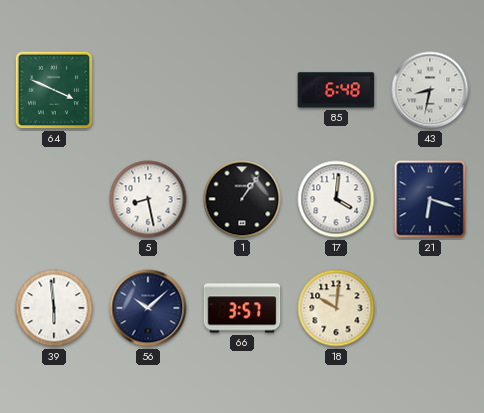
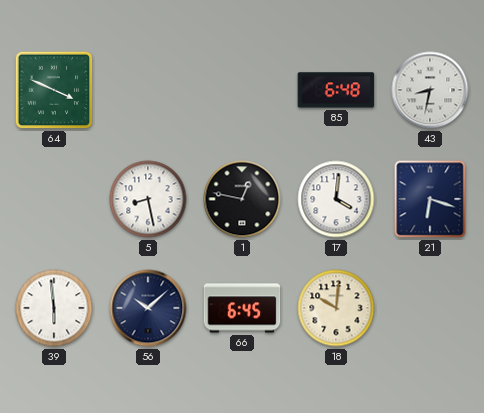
1: 1:06 -> 12:47
66: 3:57 -> 6:45
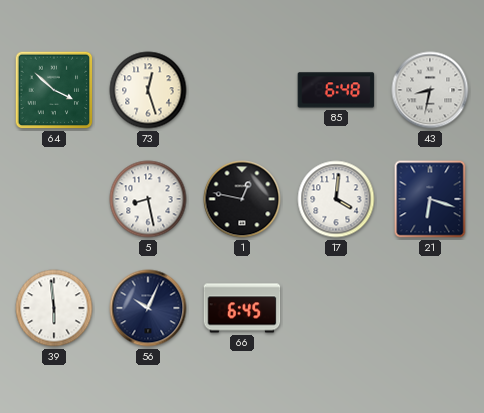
64: 3:49 -> 3:52
73: none -> 12:27
56: 10:08 -> 10:04
18: 10:01 -> none
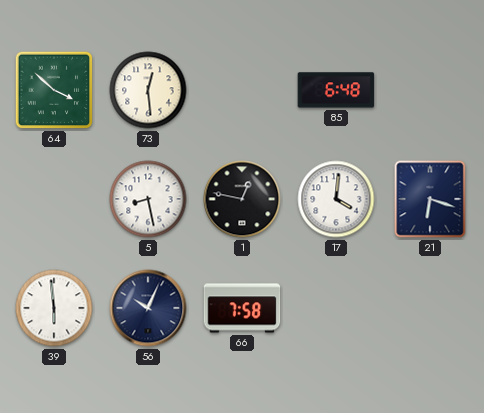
73: 12:27 -> 12:29
43: 8:32 -> none
66: 6:45 -> 7:58
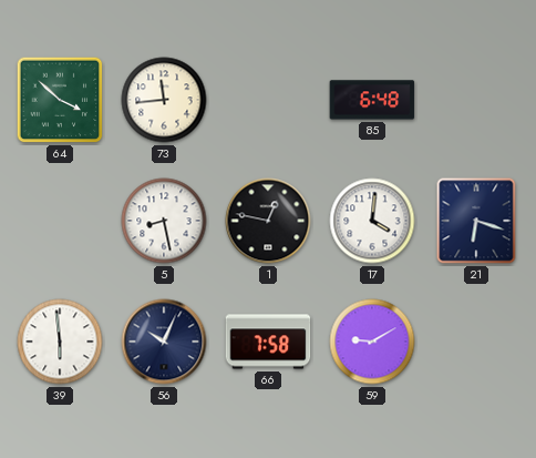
73: 12:29 -> 11:44
59: none -> 9:10
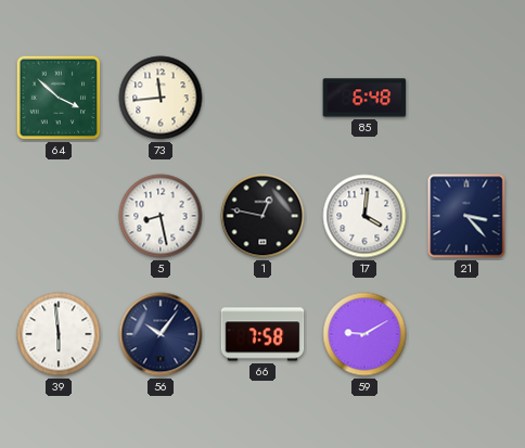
21: 6:18 -> 3:23
56: 10:04 -> 10:06
